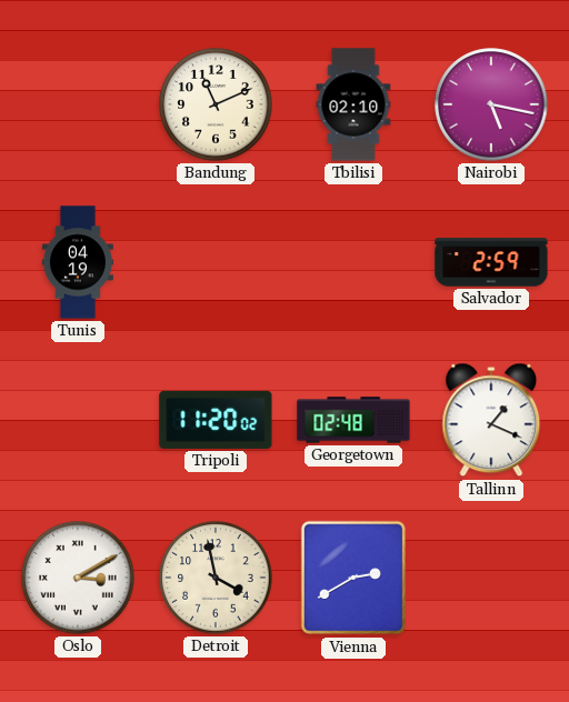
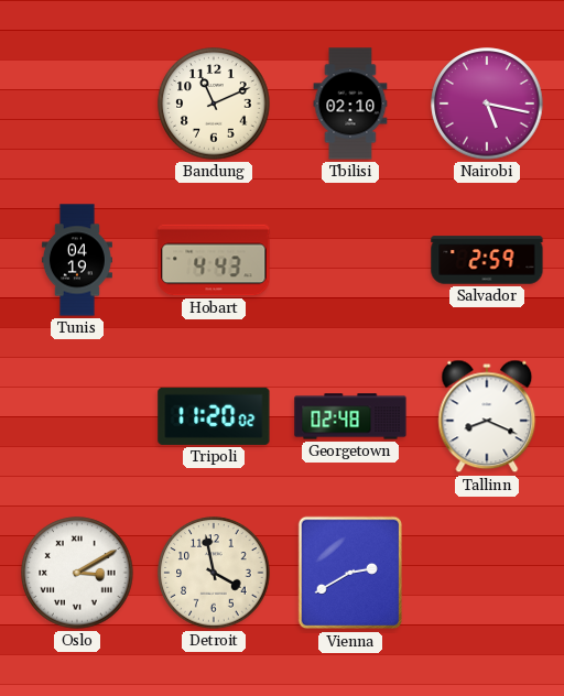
Hobart: none -> 4:43
Tallinn: 1:19 -> 8:19
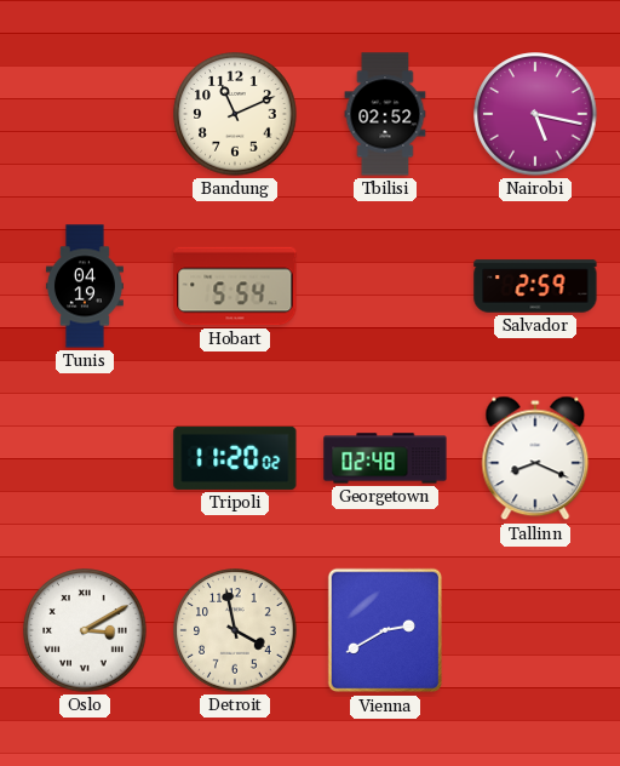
Tbilisi: 02:10 -> 02:52
Hobart: 4:43 -> 5:54
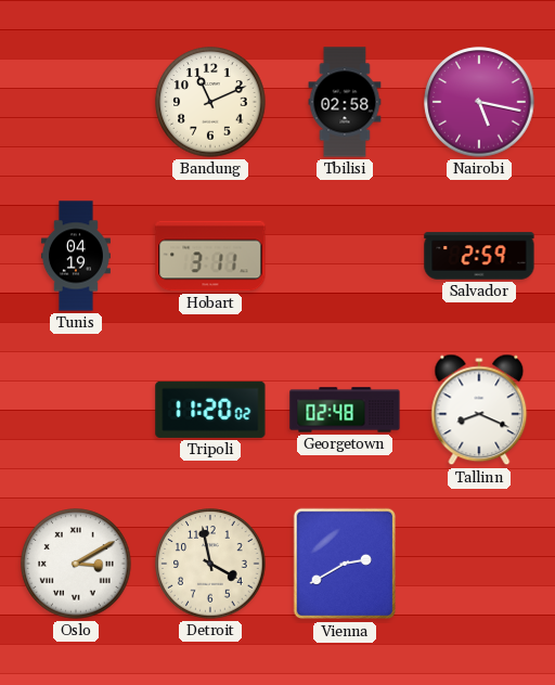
Tbilisi: 02:52 -> 02:58
Hobart: 5:54 -> 3:11
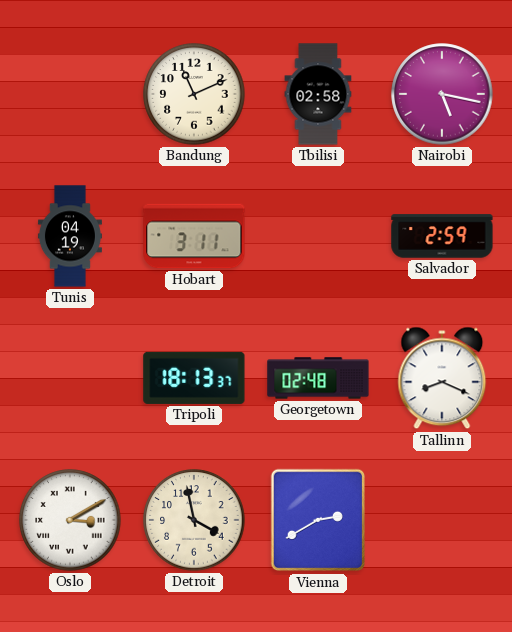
Tripoli: 11:20 -> 18:13
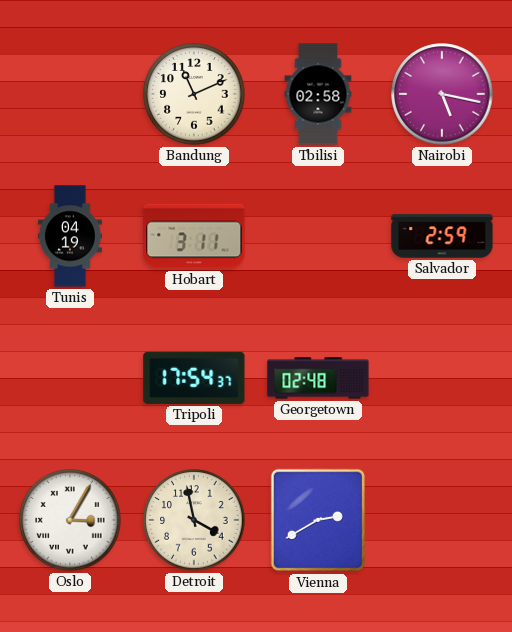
Tripoli: 18:13 -> 17:54
Tallinn: 8:19 -> none
Oslo: 3:10 -> 3:05
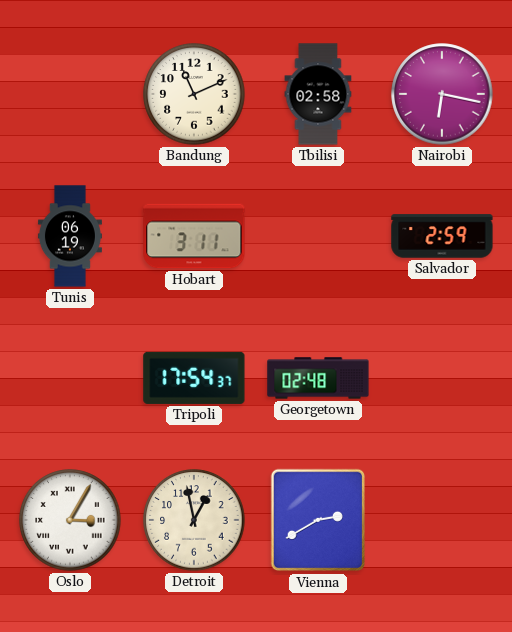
Nairobi: 5:17 -> 6:17
Tunis: 04:19 -> 06:19
Detroit: 3:58 -> 12:58
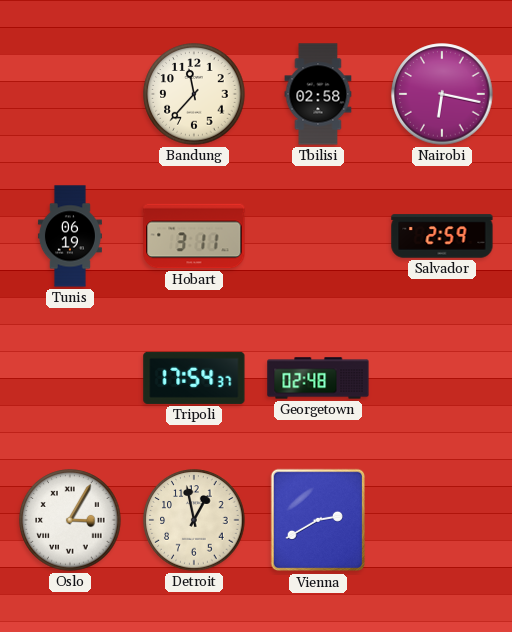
Bandung: 11:11 -> 11:37
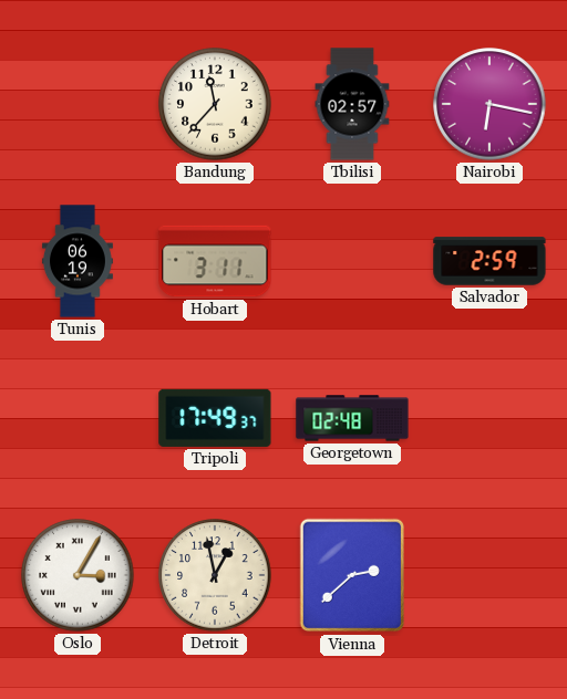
Tbilisi: 02:58 -> 02:57
Tripoli: 17:54 -> 17:49
Vienna: 2:40 -> 2:38
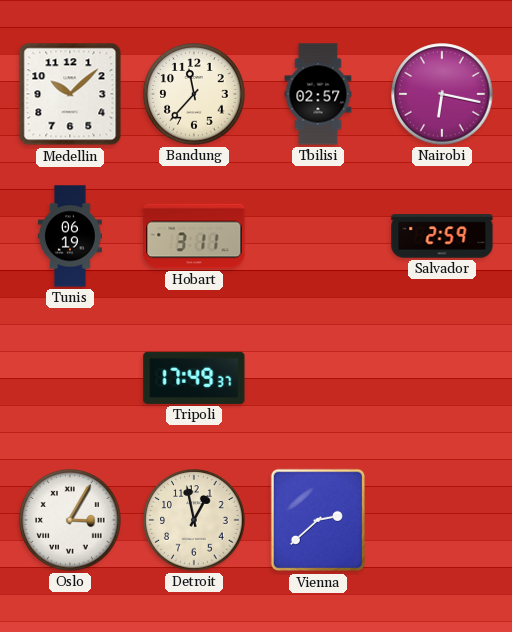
Medellin: none -> 10:08
Georgetown: 02:48 -> none
